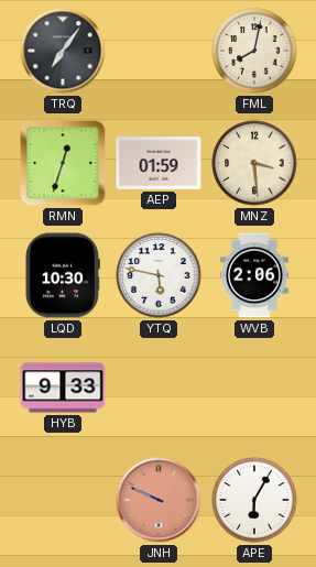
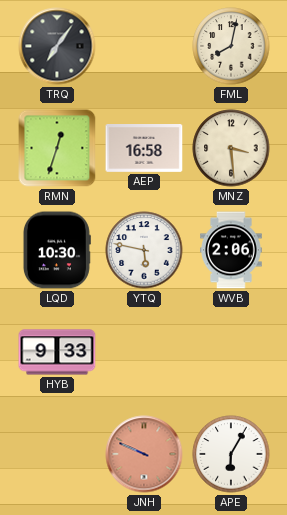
AEP: 01:59 -> 16:58
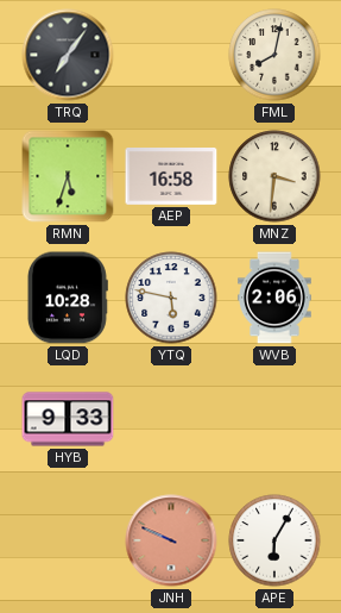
RMN: 12:33 -> 5:33
MNZ: 3:29 -> 3:31
LQD: 10:30 -> 10:28
